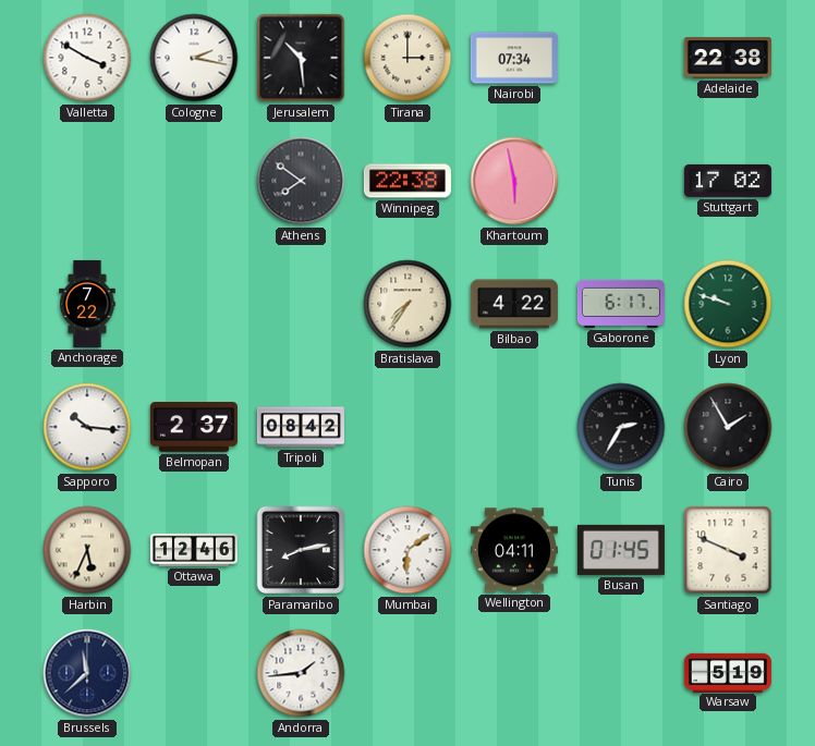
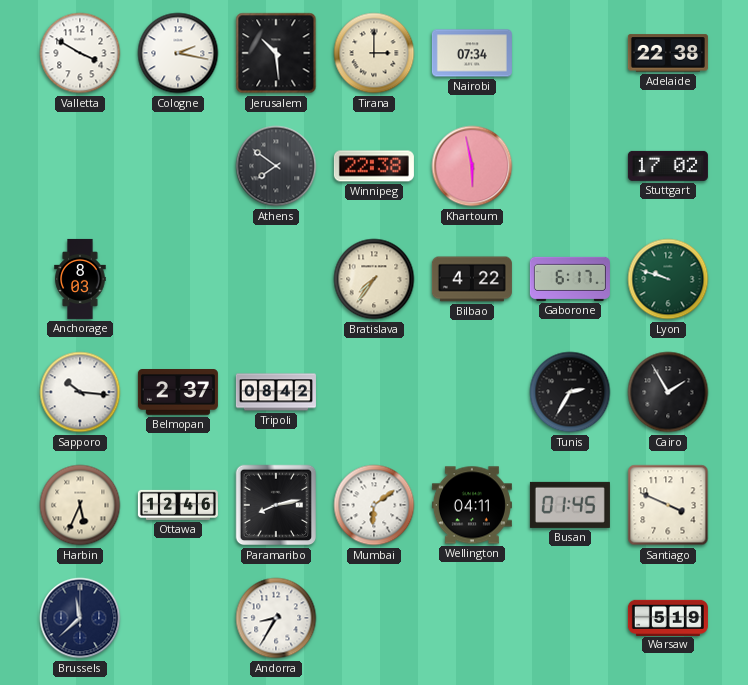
Anchorage: 7:22 -> 8:03
Andorra: 1:44 -> 8:35
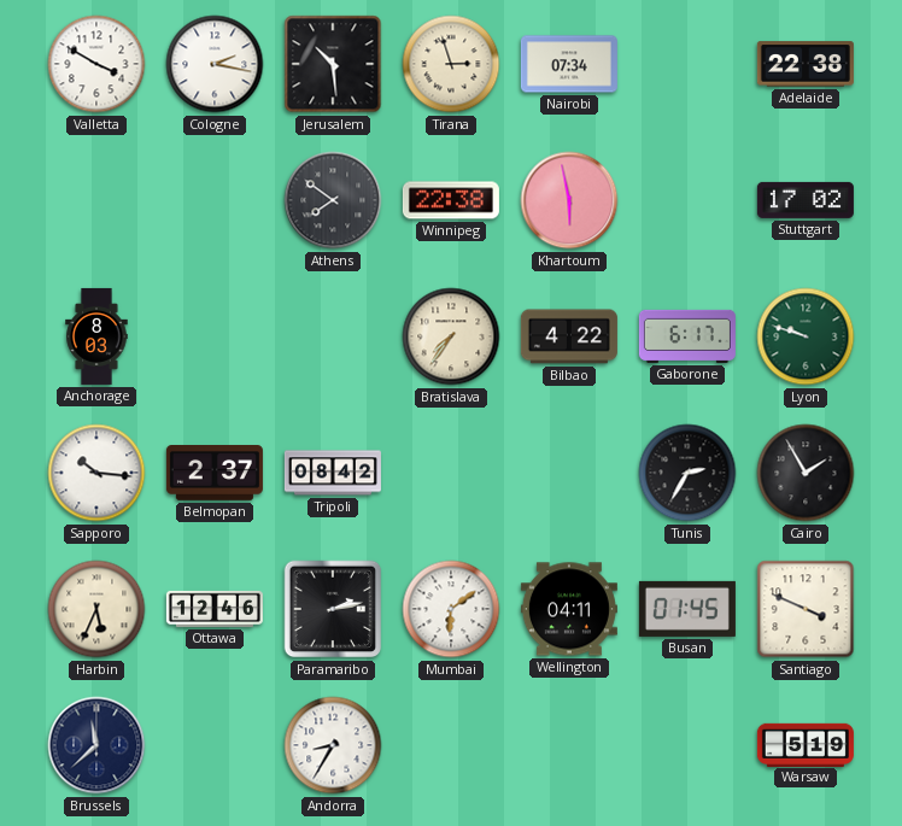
Tirana: 3:00 -> 2:57
Paramaribo: 8:13 -> 2:13
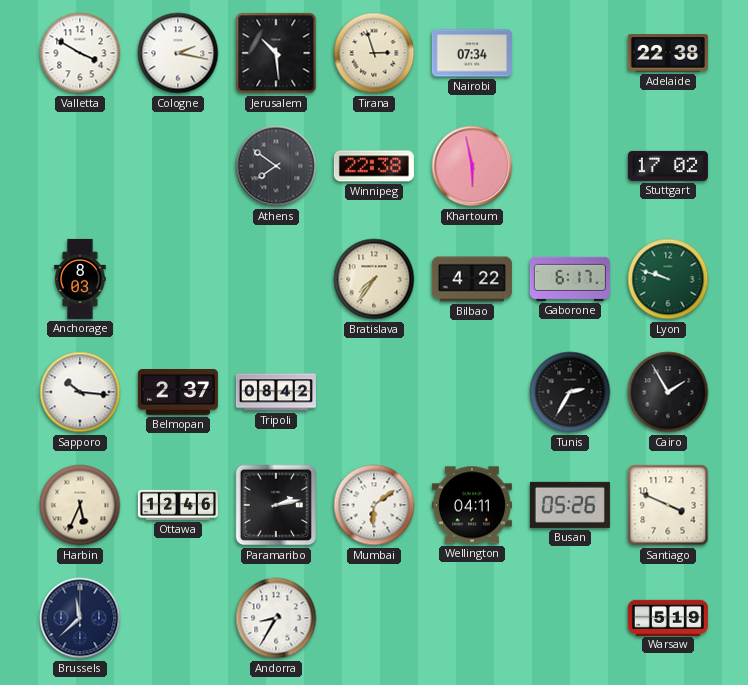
Busan: 01:45 -> 05:26
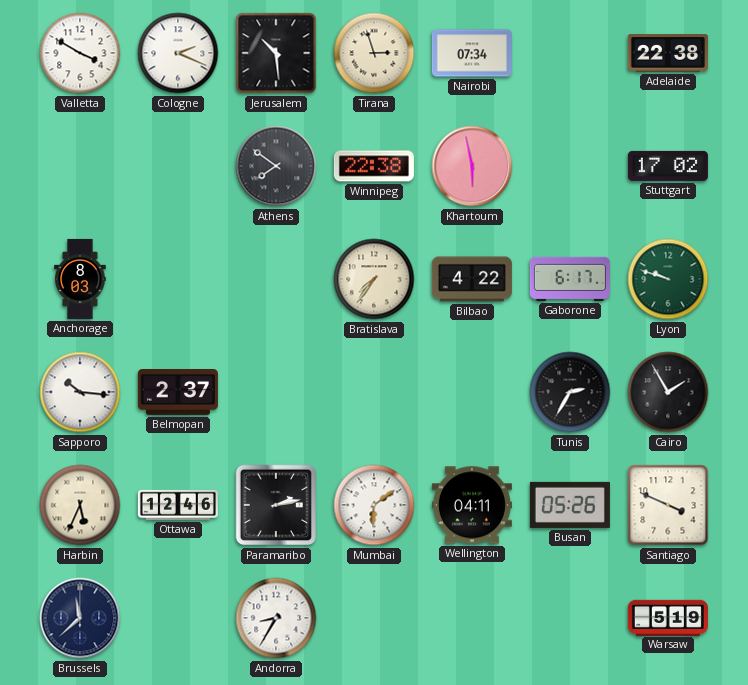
Cologne: 2:17 -> 2:19
Tripoli: 08:42 -> none
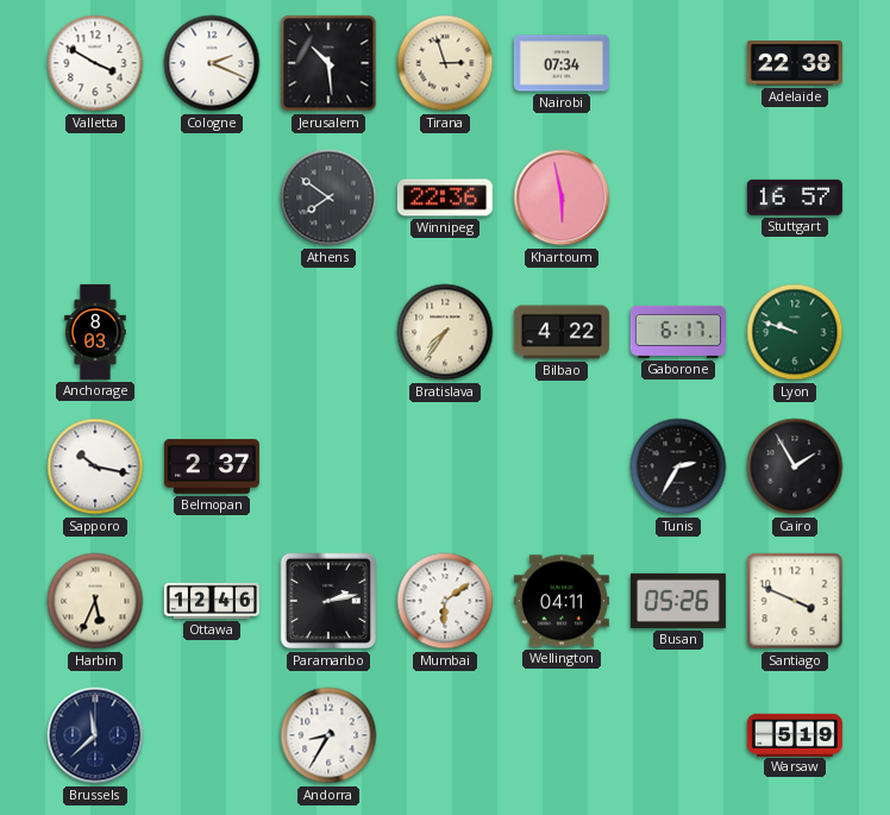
Winnipeg: 22:38 -> 22:36
Stuttgart: 17:02 -> 16:57
Sapporo: 10:16 -> 10:17
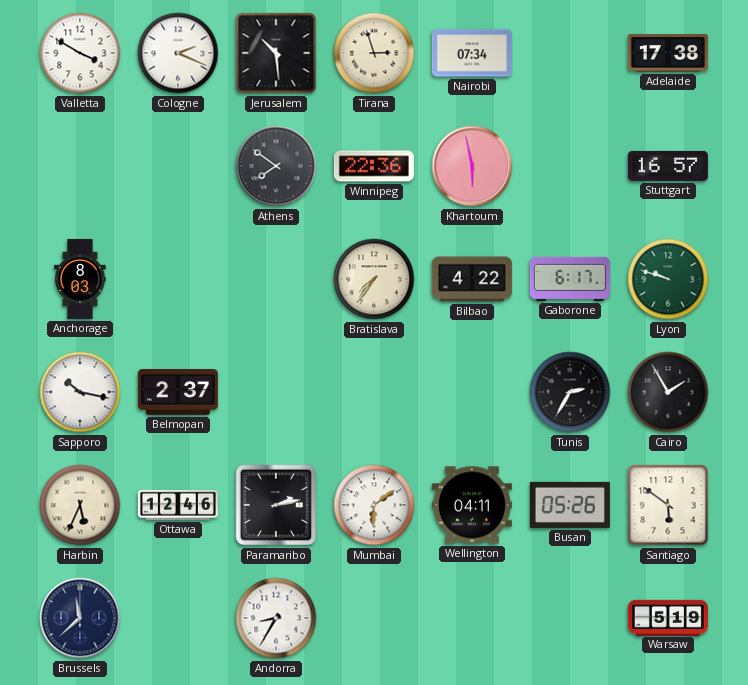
Adelaide: 22:38 -> 17:38
Santiago: 3:49 -> 5:51
